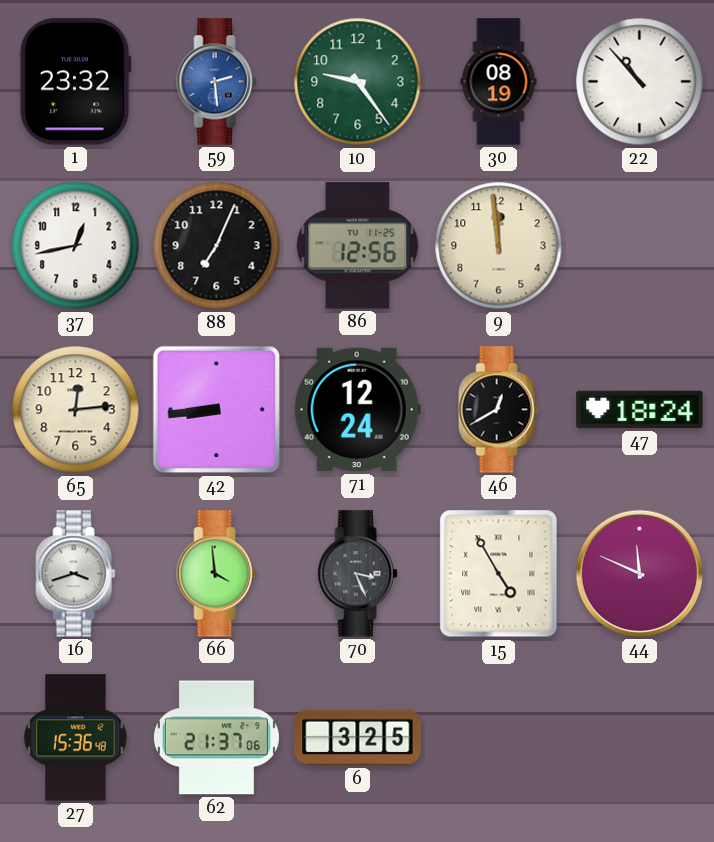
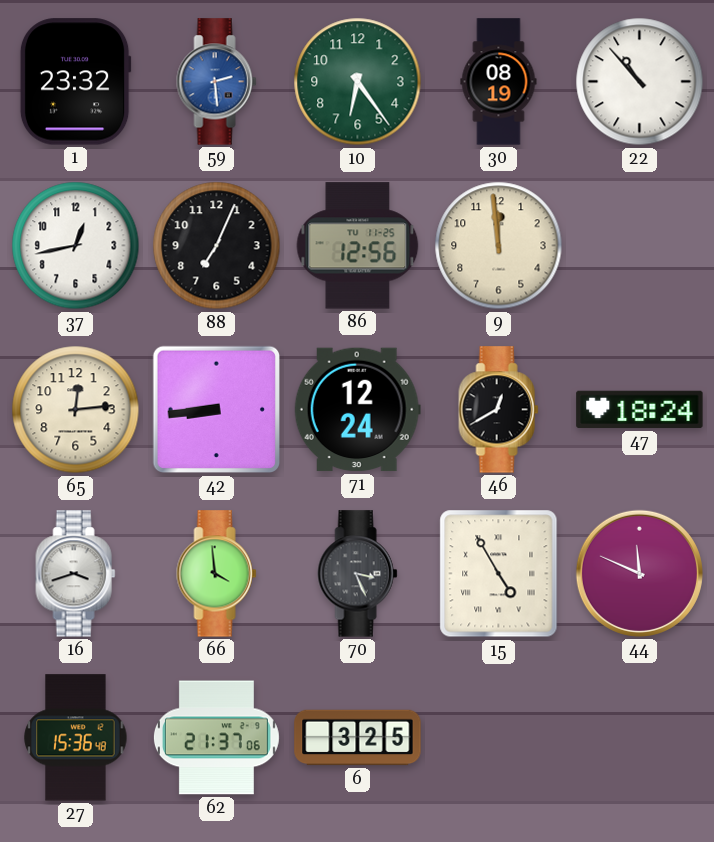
10: 9:24 -> 6:24
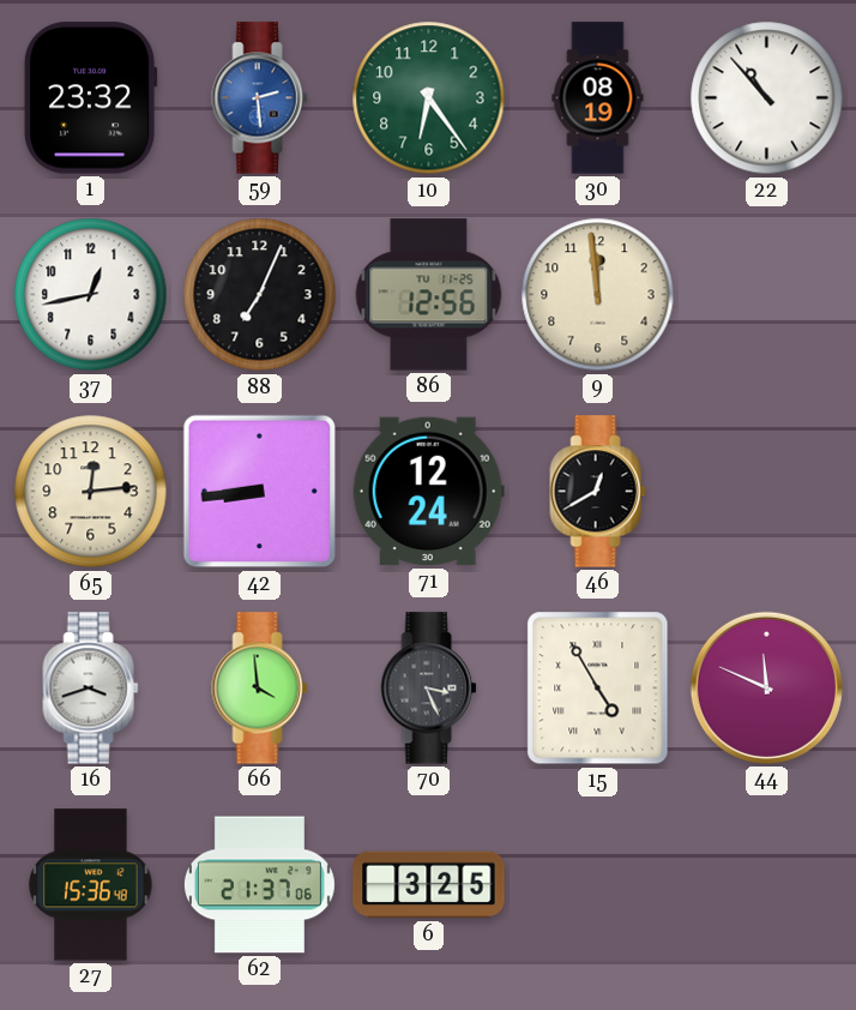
47: 18:24 -> none
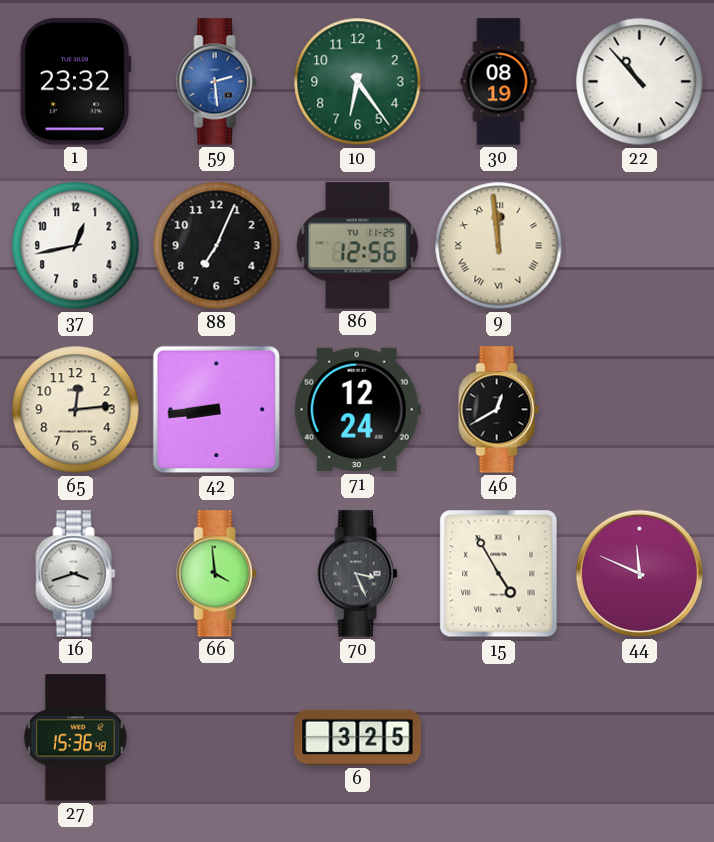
9 numerals: Arabic -> Roman
62: 21:37 -> none
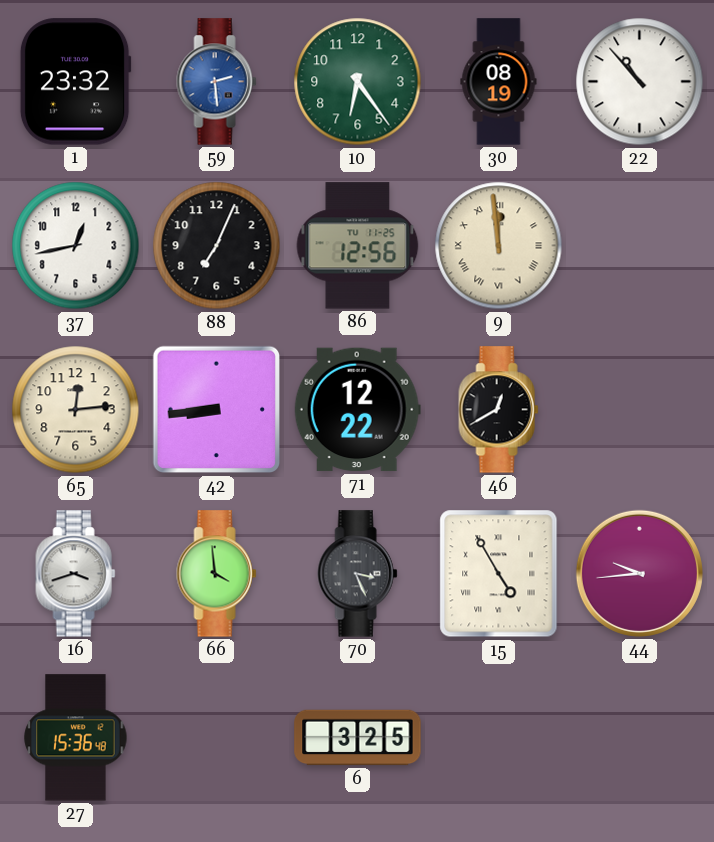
71: 12:24 -> 12:22
44: 11:49 -> 9:44
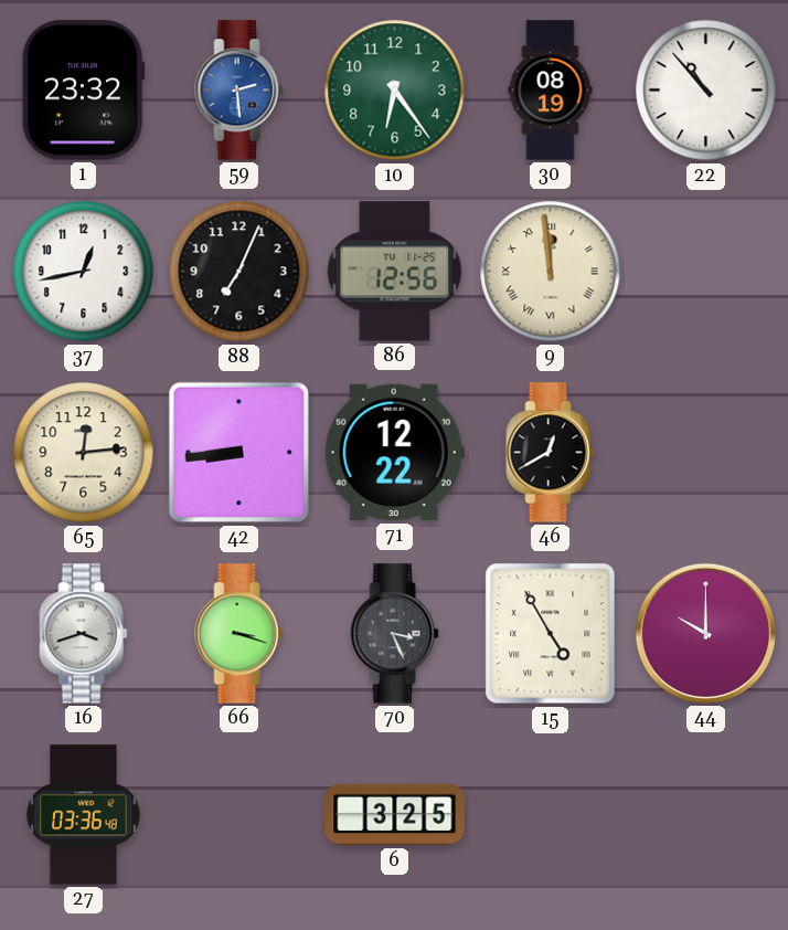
66: 3:59 -> 3:18
44: 9:44 -> 10:00
27: 15:36 -> 03:36
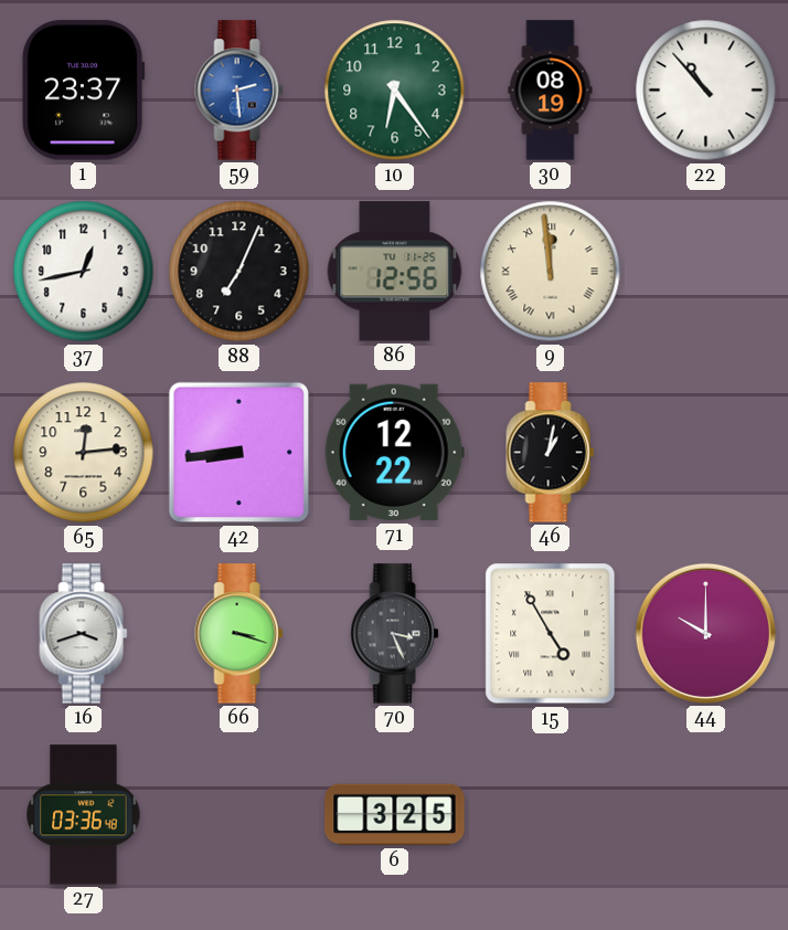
1: 23:32 -> 23:37
46: 12:40 -> 1:02
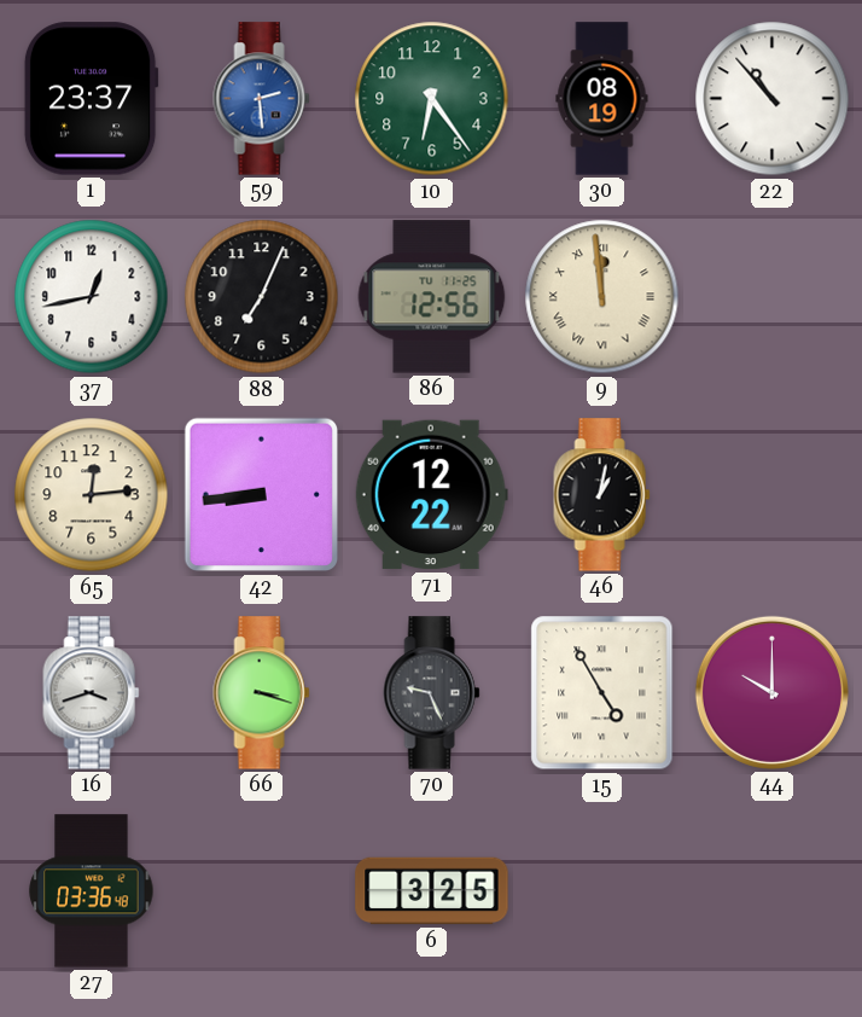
70: 3:26 -> 9:26
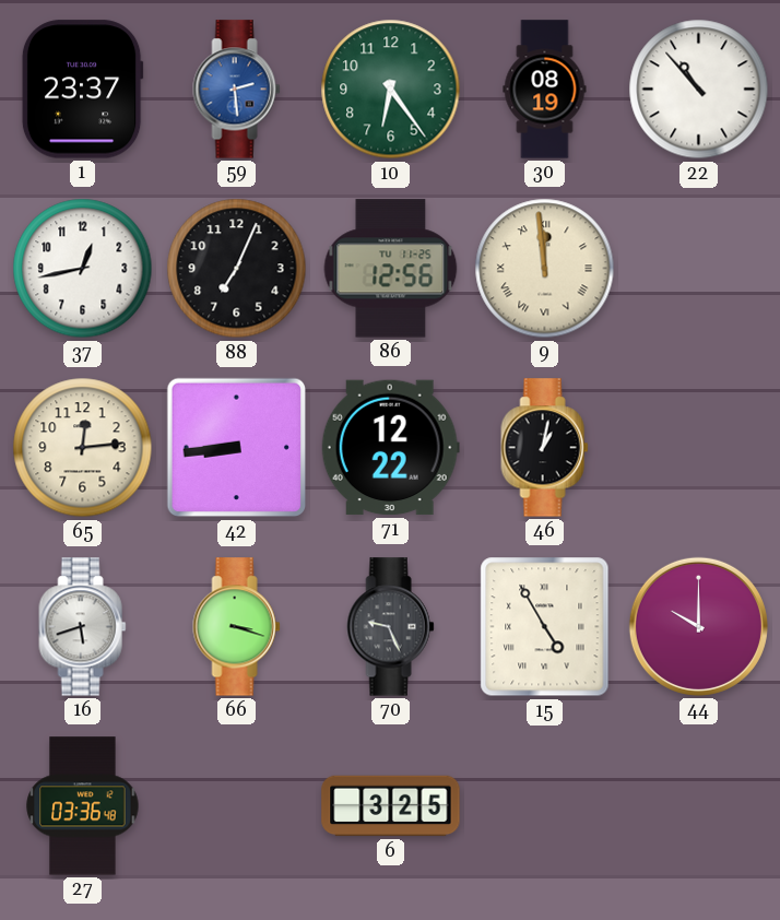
16: 3:42 -> 5:42
